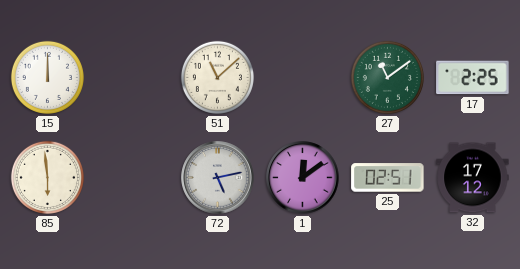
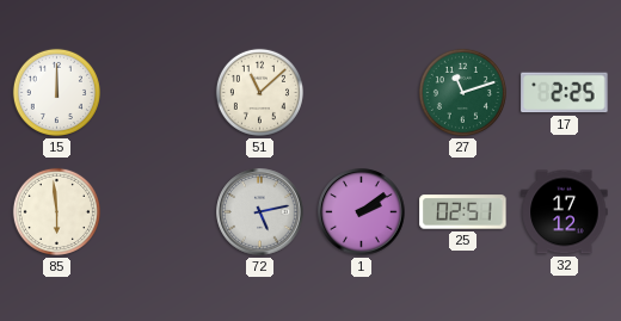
27: 11:09 -> 11:12
1: 12:09 -> 2:09
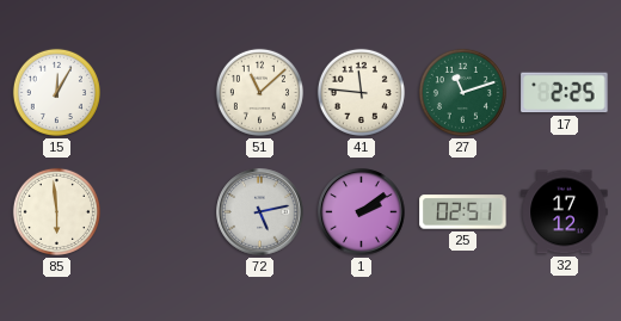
15: 12:00 -> 12:05
41: none -> 11:46
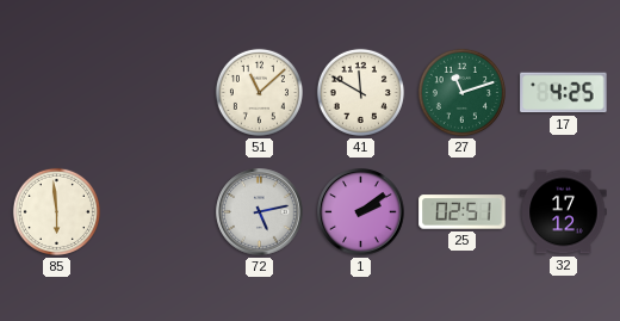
15: 12:05 -> none
41: 11:46 -> 11:50
17: 2:25 -> 4:25
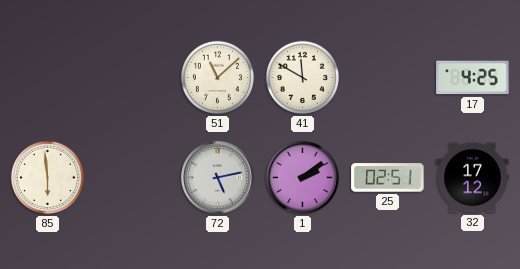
27: 11:12 -> none
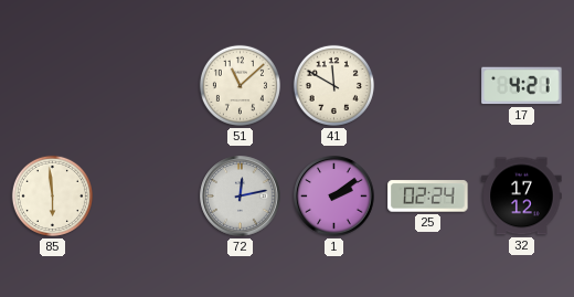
17: 4:25 -> 4:21
72: 5:13 -> 12:13
25: 02:51 -> 02:24
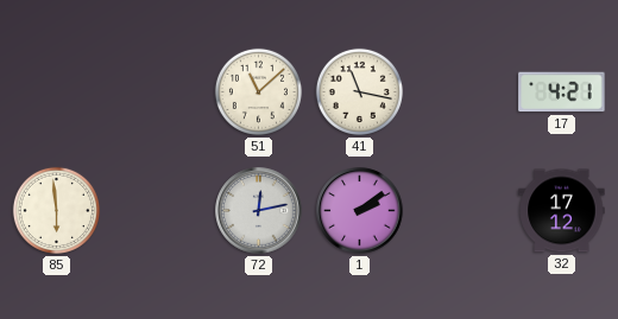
41: 11:50 -> 11:17
25: 02:24 -> none
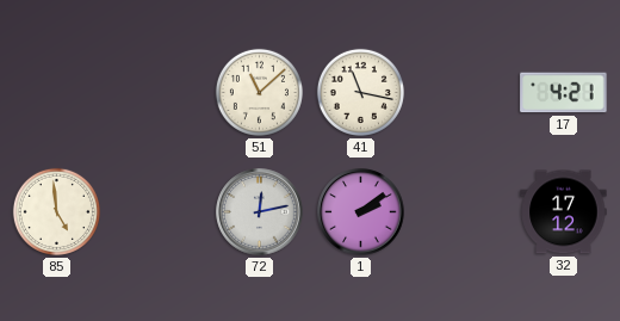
85: 5:59 -> 4:59
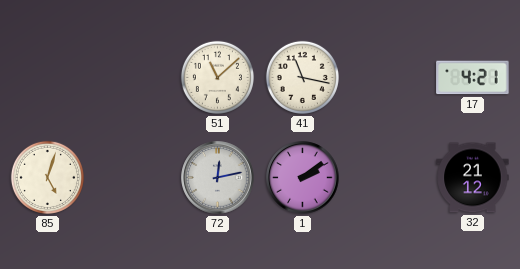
85: 4:59 -> 5:03
32: 17:12 -> 21:12
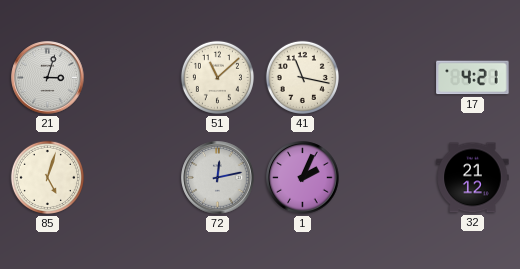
21: none -> 3:03
1: 2:09 -> 2:04
